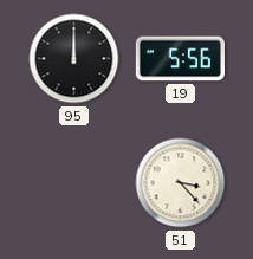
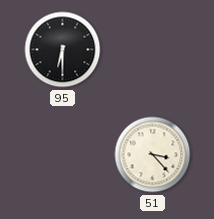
95: 12:00 -> 6:30
19: 5:56 -> none
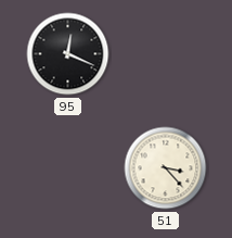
95: 6:30 -> 12:19
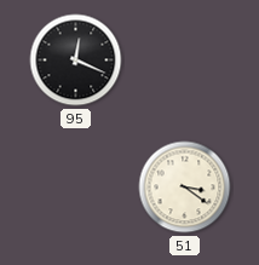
51: 3:23 -> 3:21
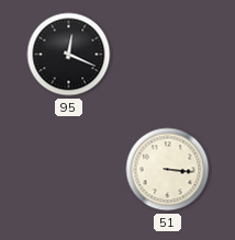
51: 3:21 -> 3:16
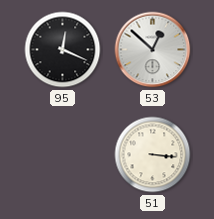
53: none -> 12:52
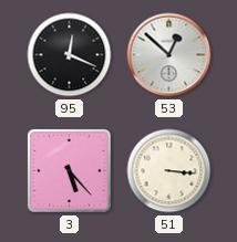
3: none -> 5:23
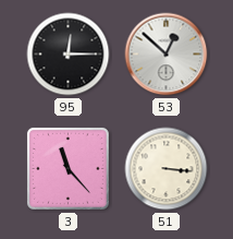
95: 12:19 -> 12:15
3: 5:23 -> 11:23
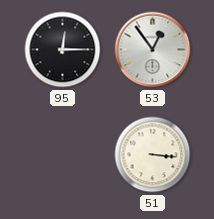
53: 12:52 -> 12:54
3: 11:23 -> none
